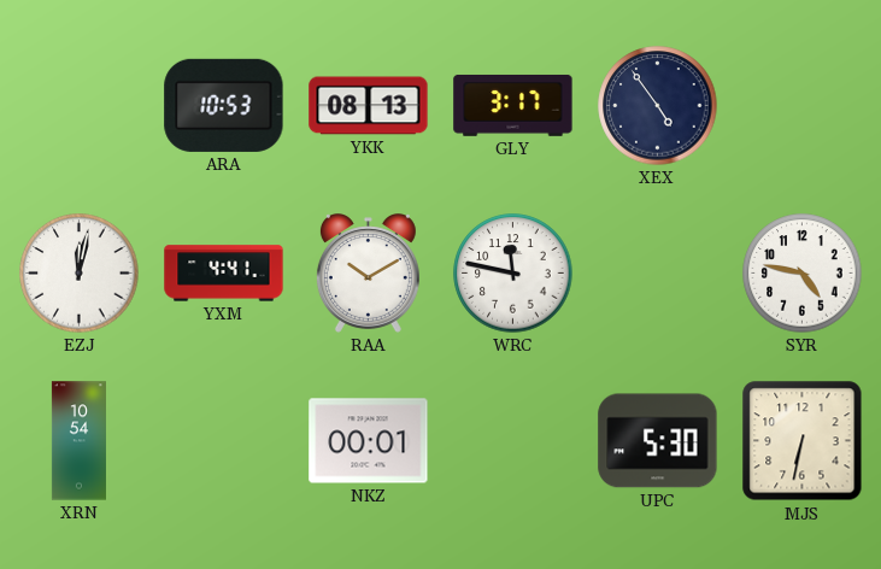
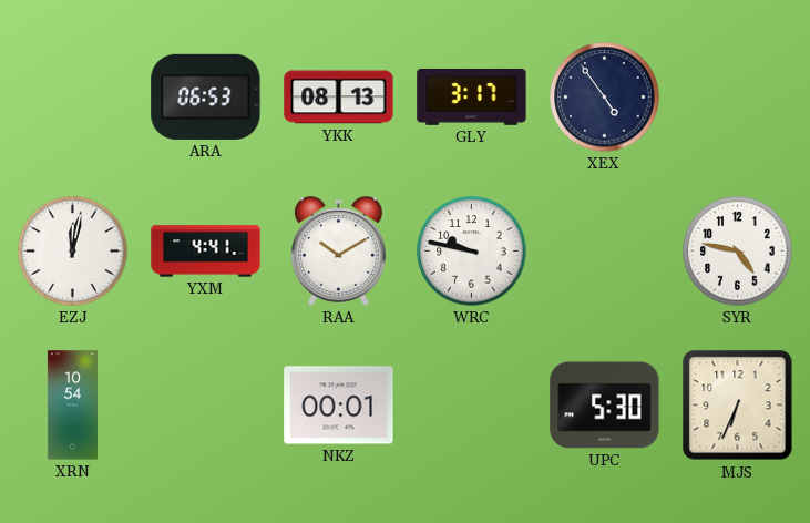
ARA: 10:53 -> 06:53
WRC: 11:47 -> 9:47
MJS: 6:32 -> 6:34
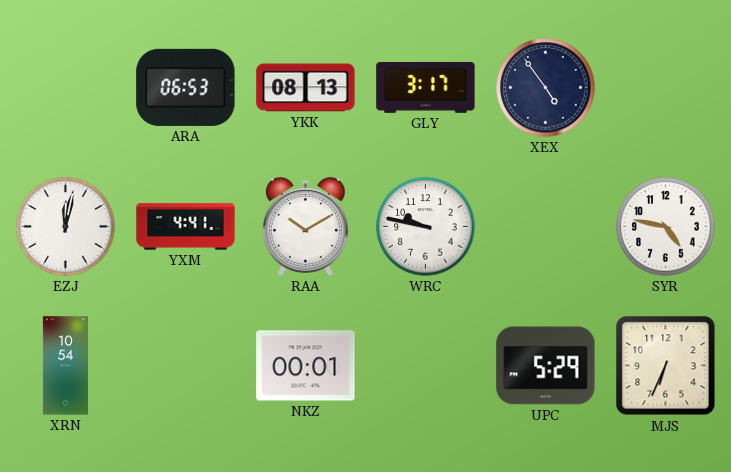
UPC: 5:30 -> 5:29
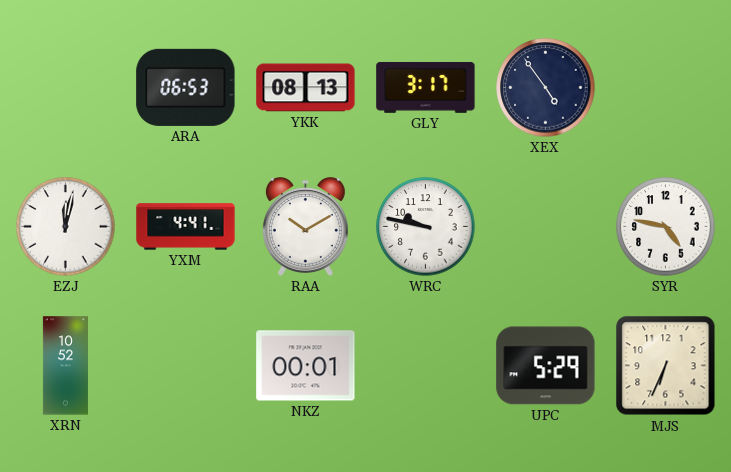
XRN: 10:54 -> 10:52
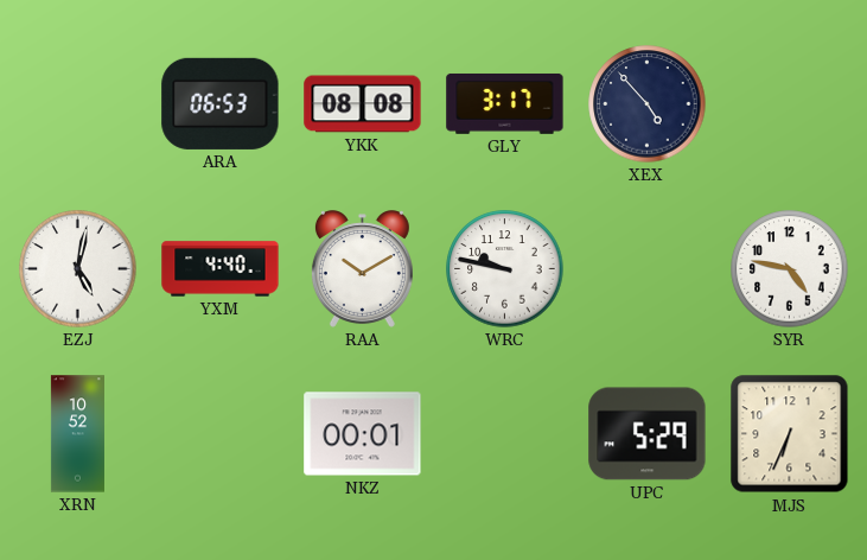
YKK: 08:13 -> 08:08
XEX: 4:54 -> 4:53
EZJ: 12:02 -> 5:02
YXM: 4:41 -> 4:40
